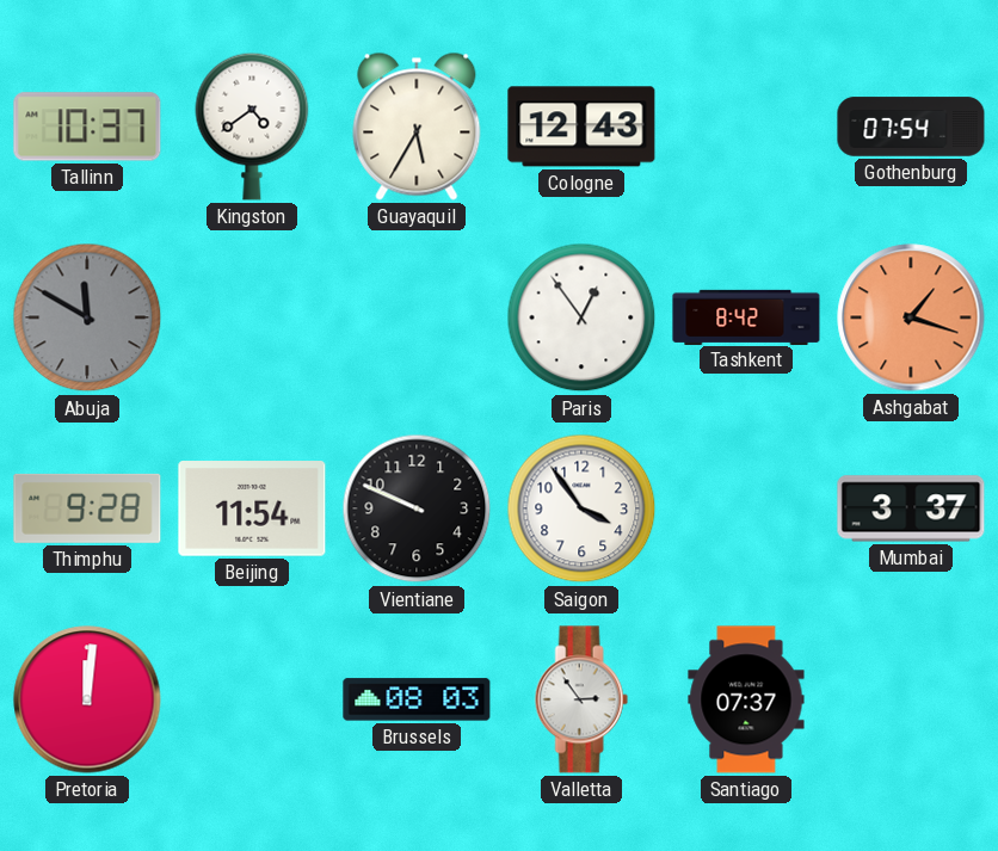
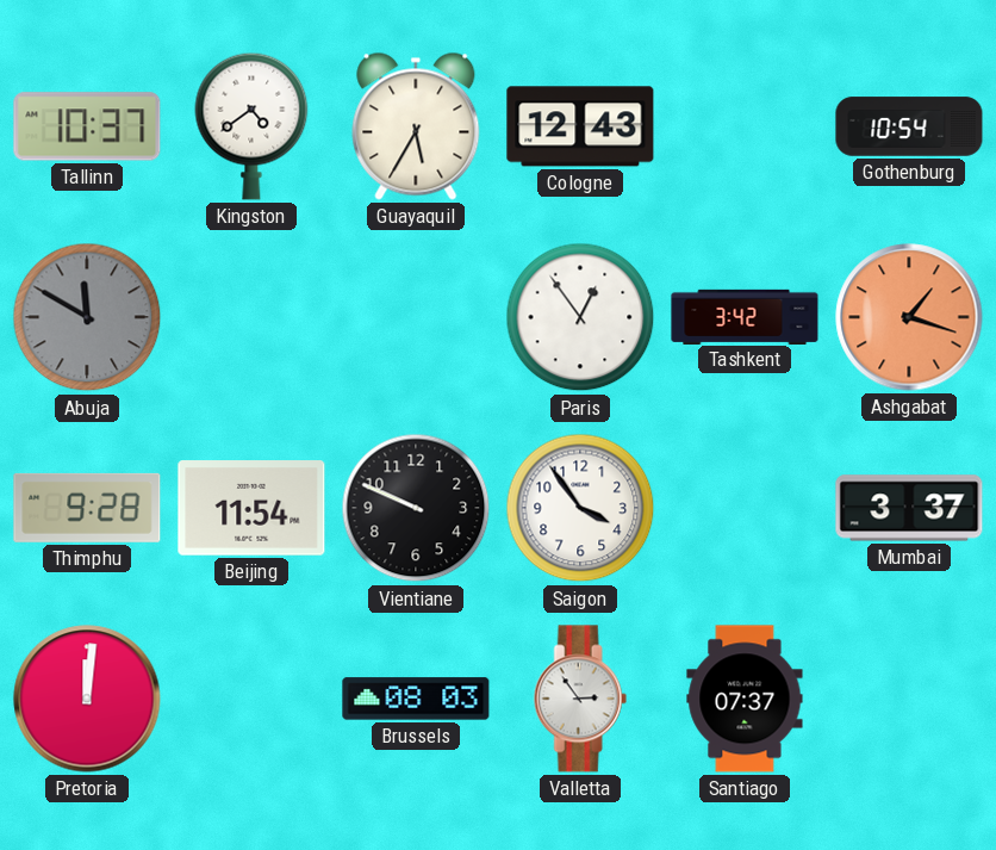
Gothenburg: 07:54 -> 10:54
Tashkent: 8:42 -> 3:42
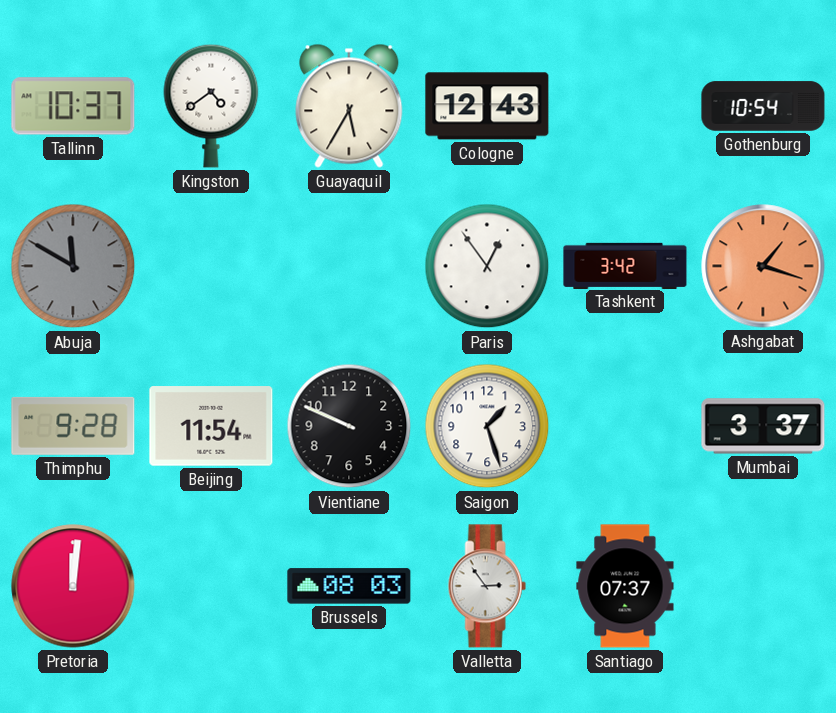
Saigon: 3:54 -> 1:27
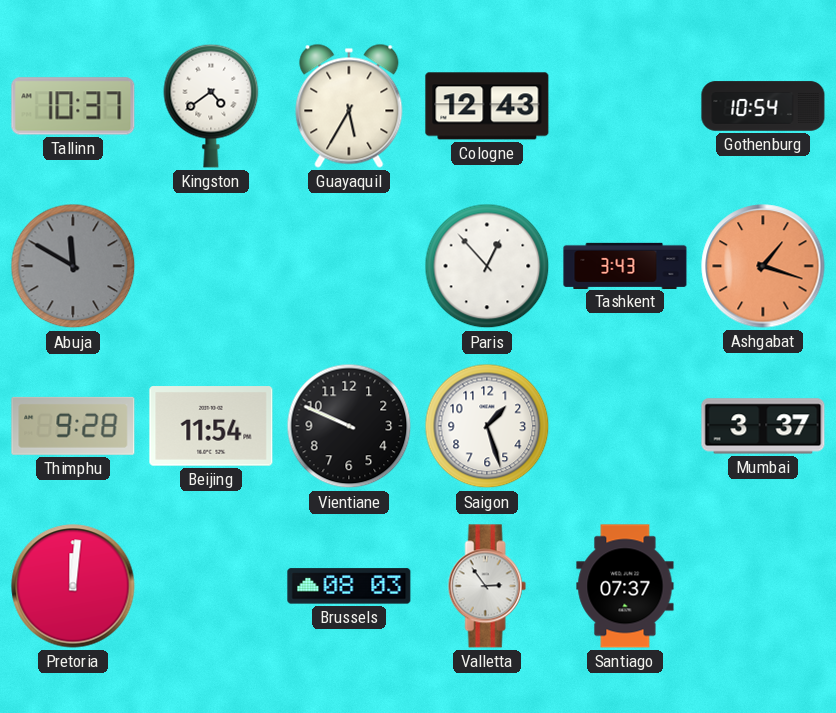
Paris: 12:54 -> 12:53
Tashkent: 3:42 -> 3:43
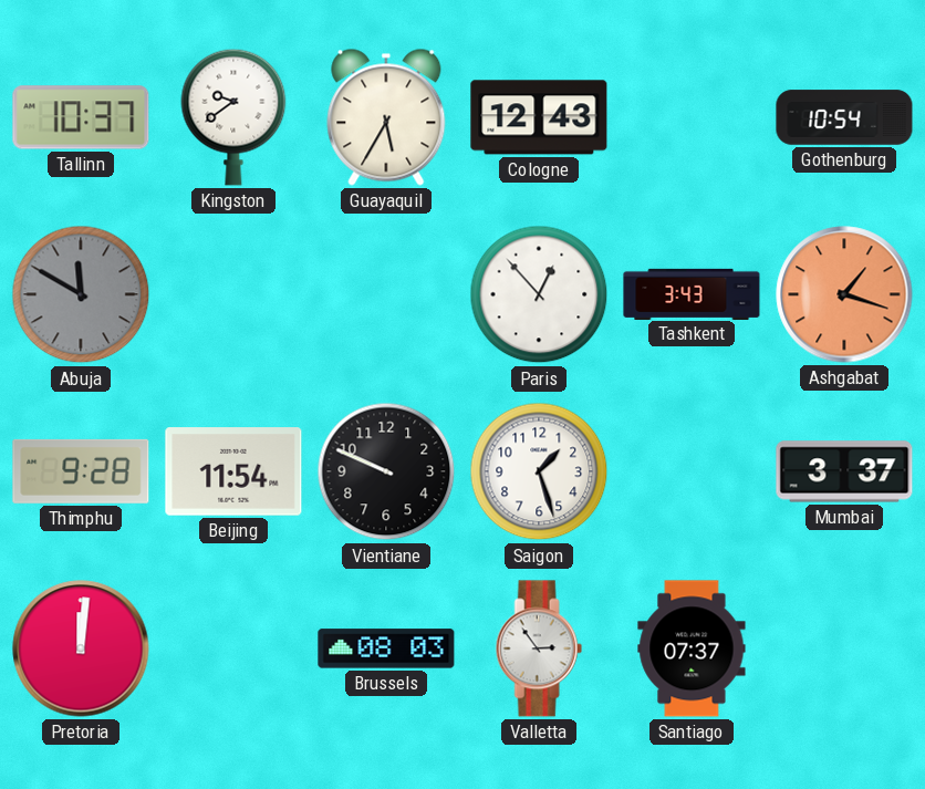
Kingston: 4:39 -> 9:39
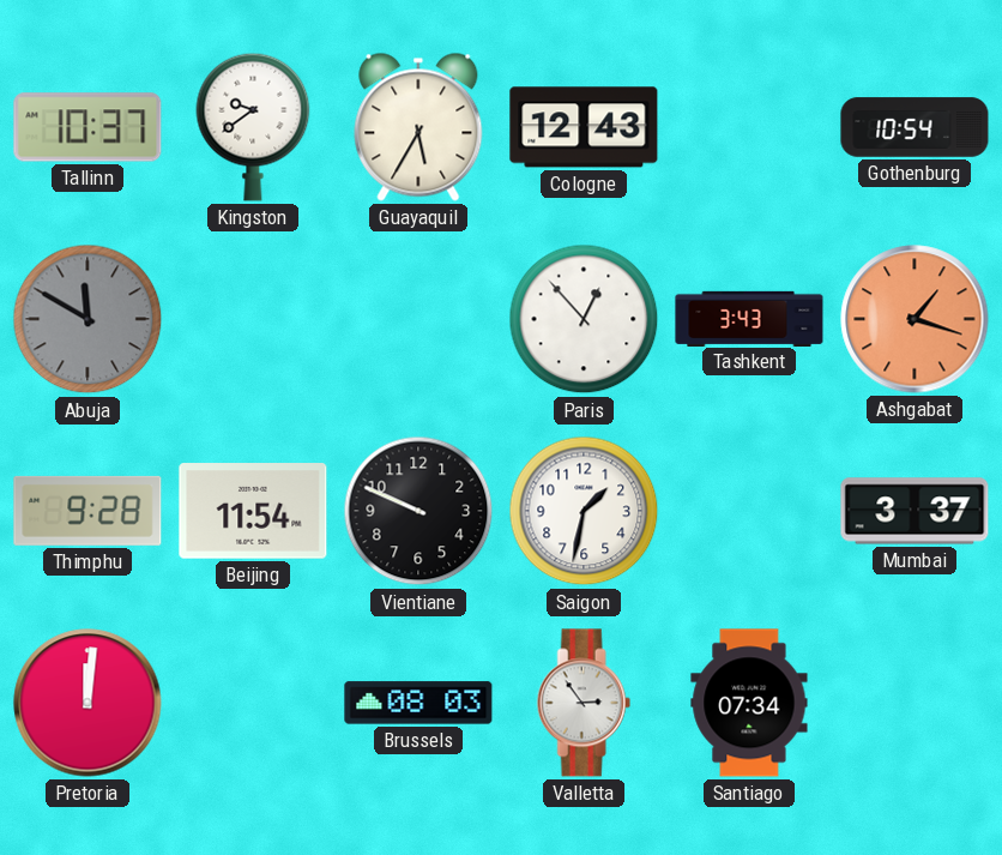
Saigon: 1:27 -> 1:32
Santiago: 07:37 -> 07:34
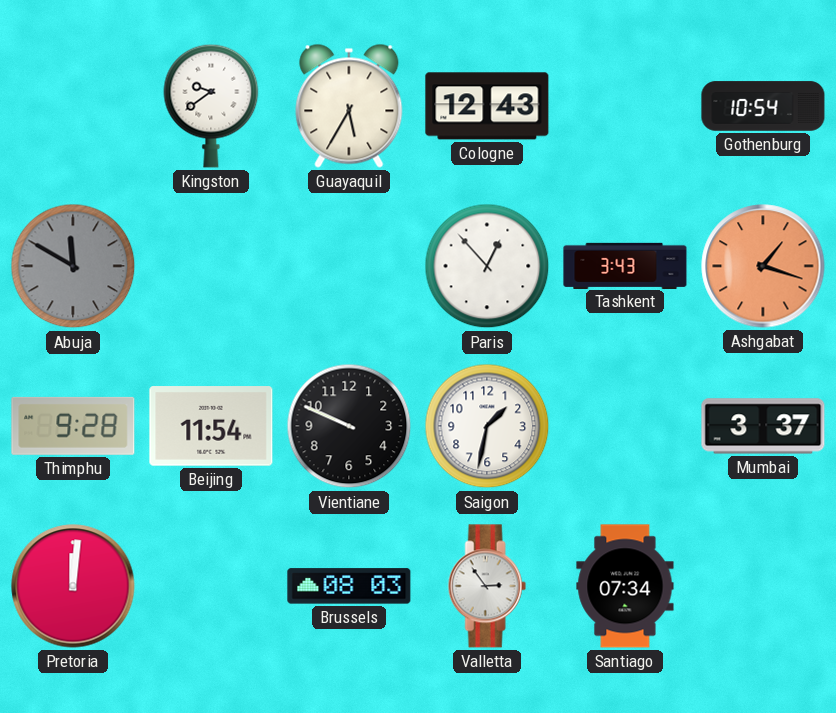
Tallinn: 10:37 -> none
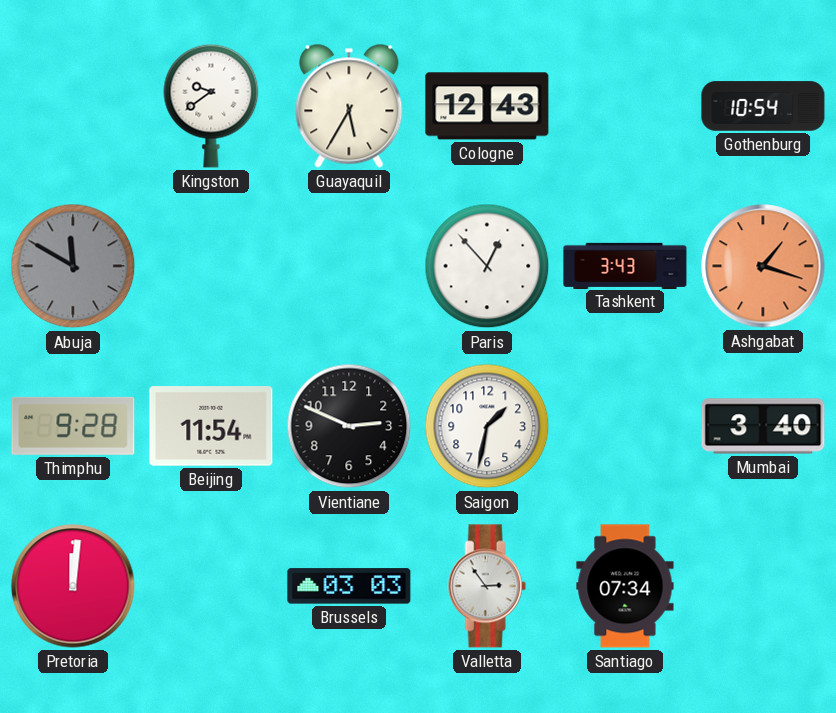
Vientiane: 9:49 -> 2:49
Mumbai: 3:37 -> 3:40
Brussels: 08:03 -> 03:03
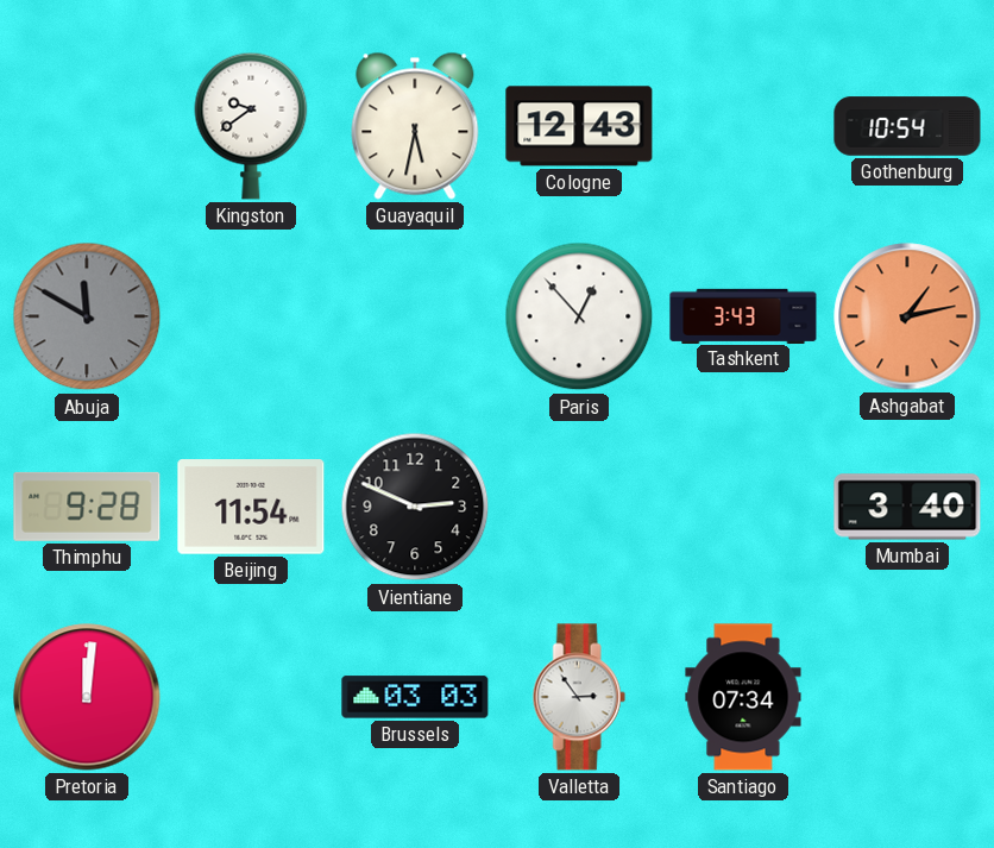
Guayaquil: 5:35 -> 5:32
Ashgabat: 1:18 -> 1:13
Saigon: 1:32 -> none
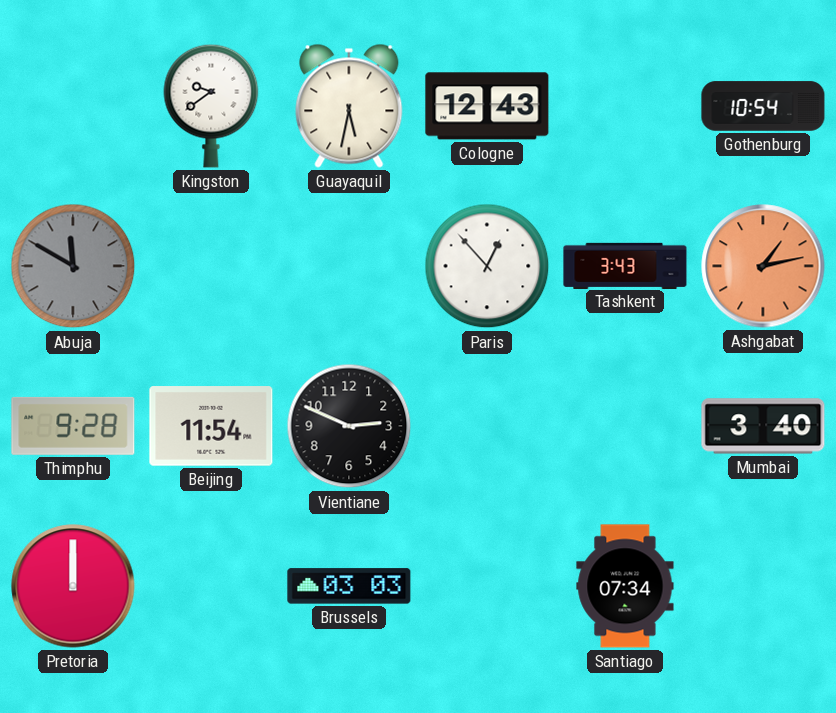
Pretoria: 12:01 -> 12:00
Valletta: 2:54 -> none
